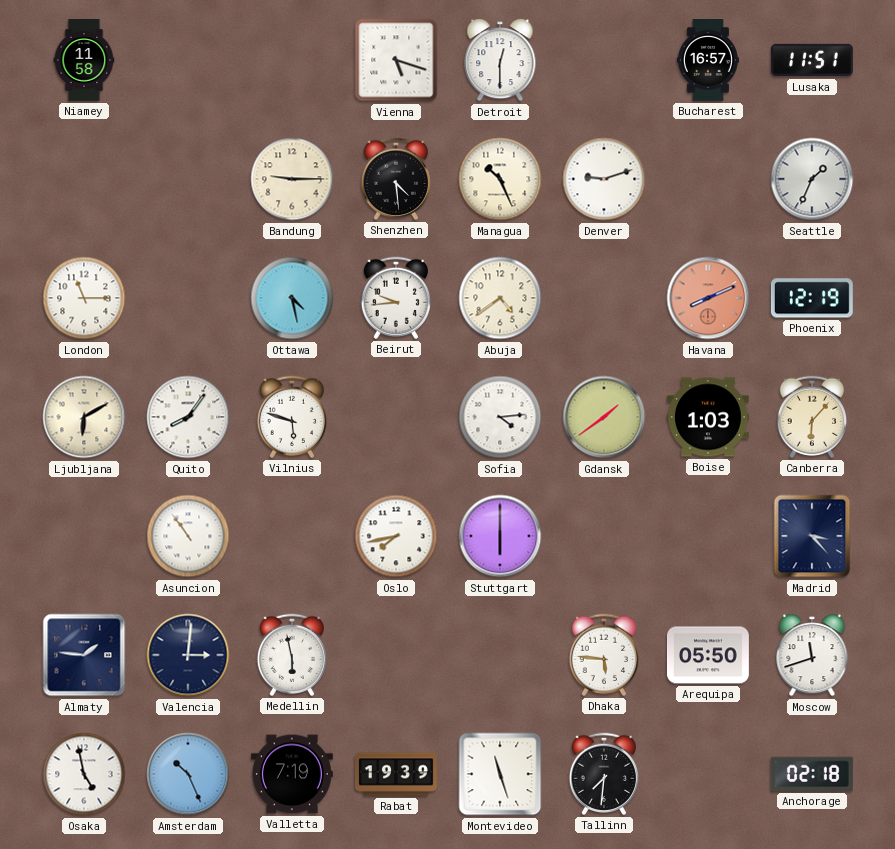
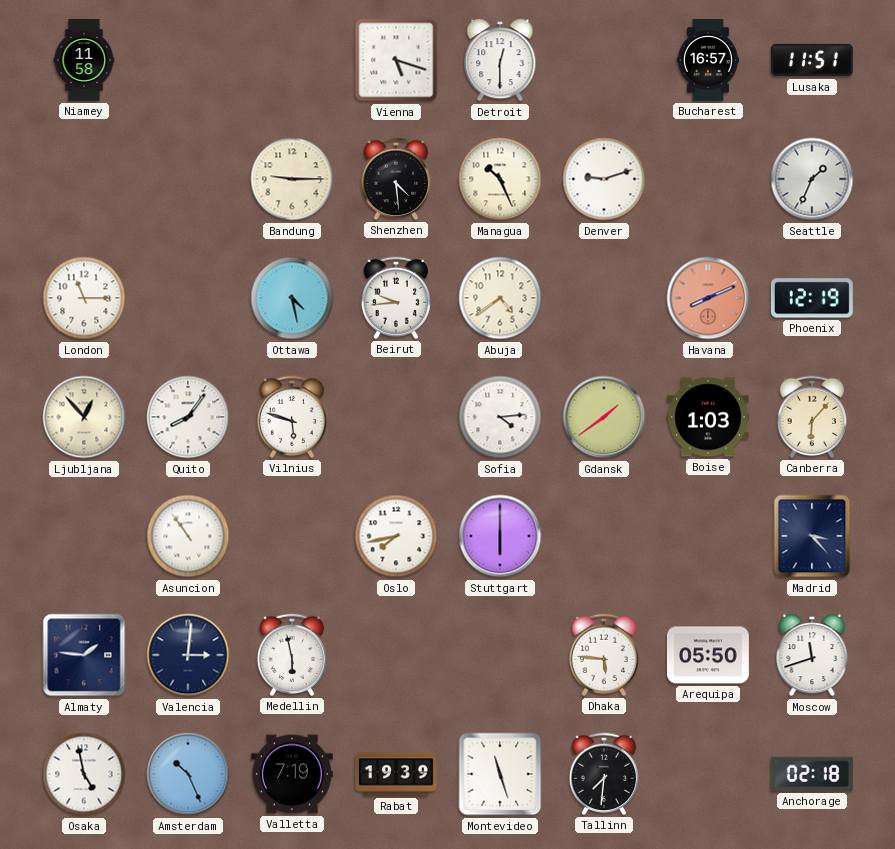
Ljubljana: 6:10 -> 12:53
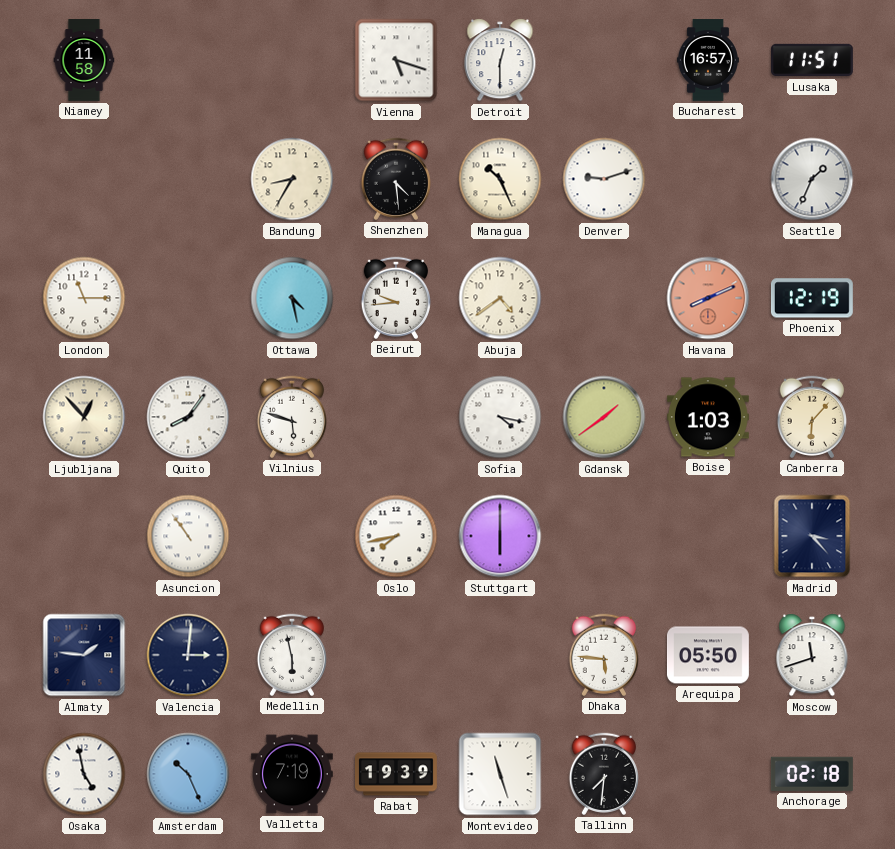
Bandung: 9:15 -> 8:35
Sofia: 4:14 -> 4:17
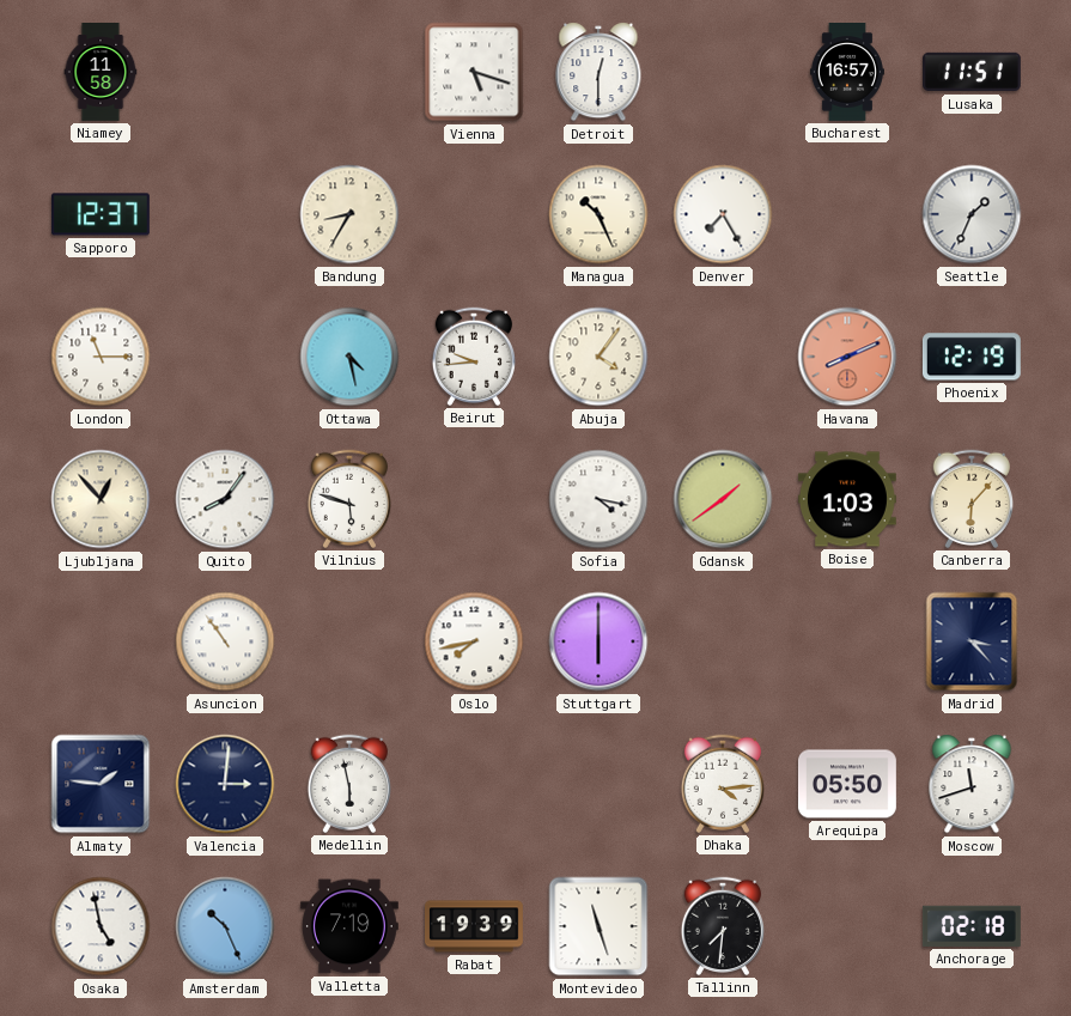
Sapporo: none -> 12:37
Shenzhen: 4:29 -> none
Denver: 9:12 -> 7:25
Abuja: 4:39 -> 4:06
Dhaka: 5:46 -> 4:14
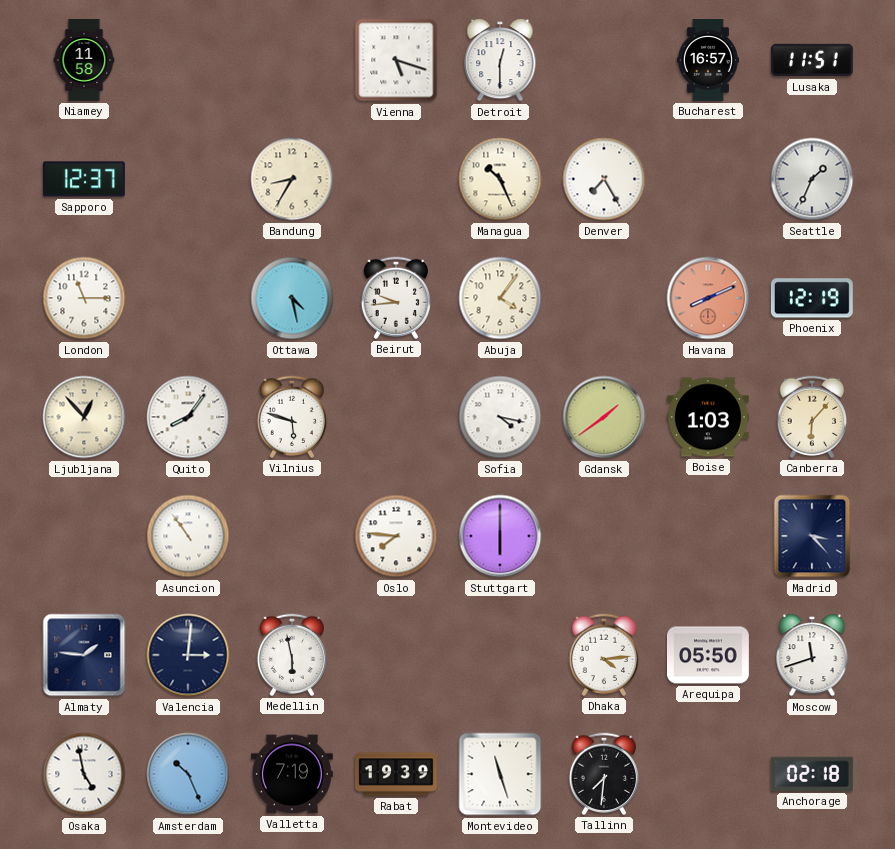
Oslo: 7:43 -> 7:46
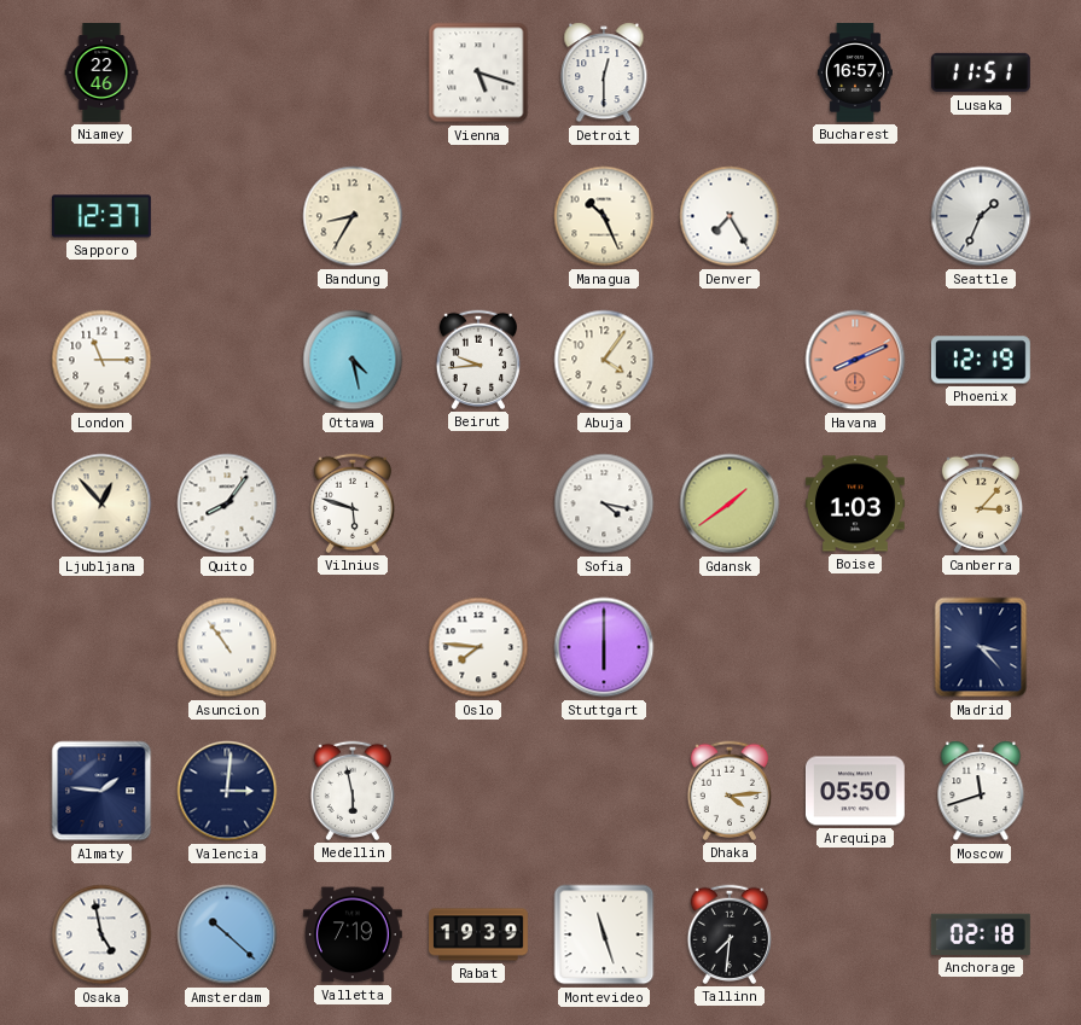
Niamey: 11:58 -> 22:46
Canberra: 6:07 -> 3:07
Amsterdam: 10:26 -> 10:22
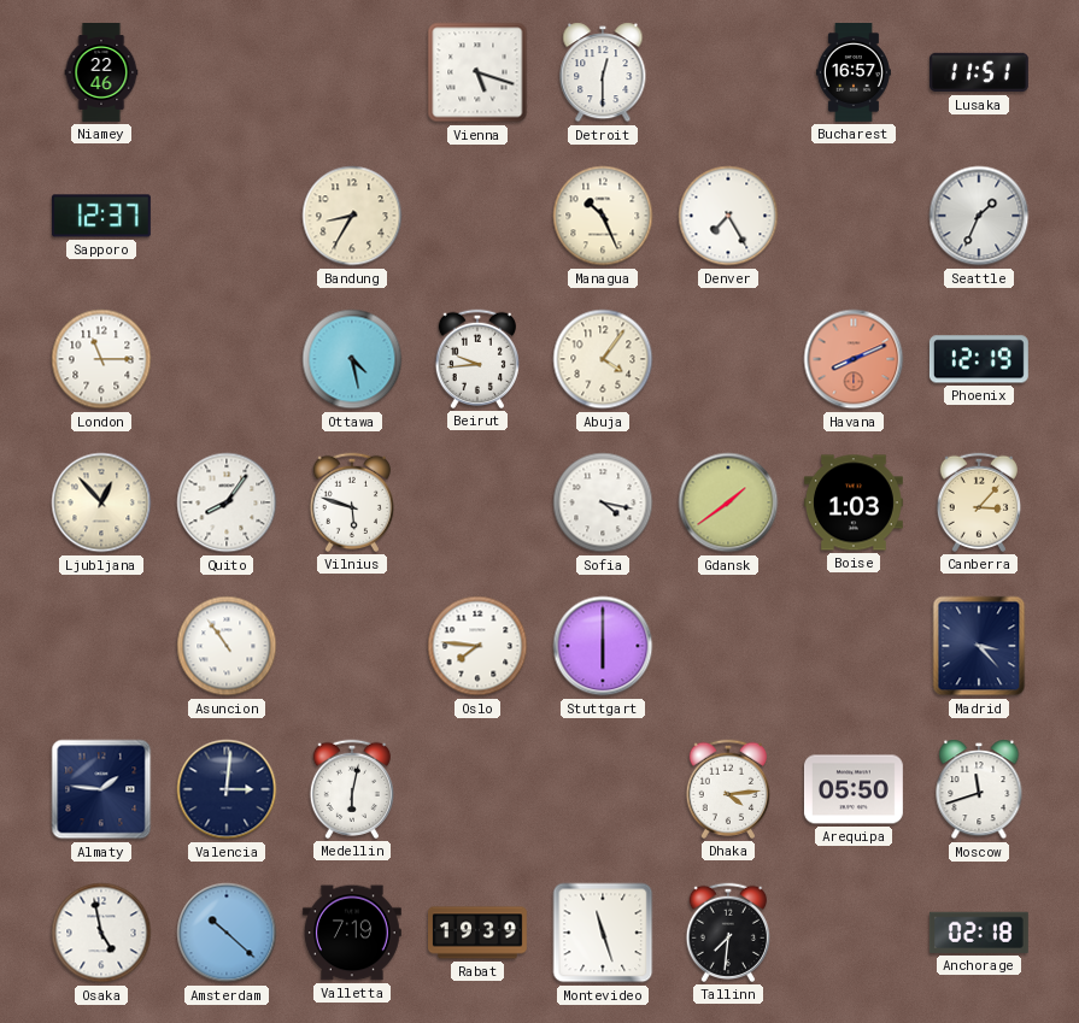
Medellin: 5:58 -> 6:02
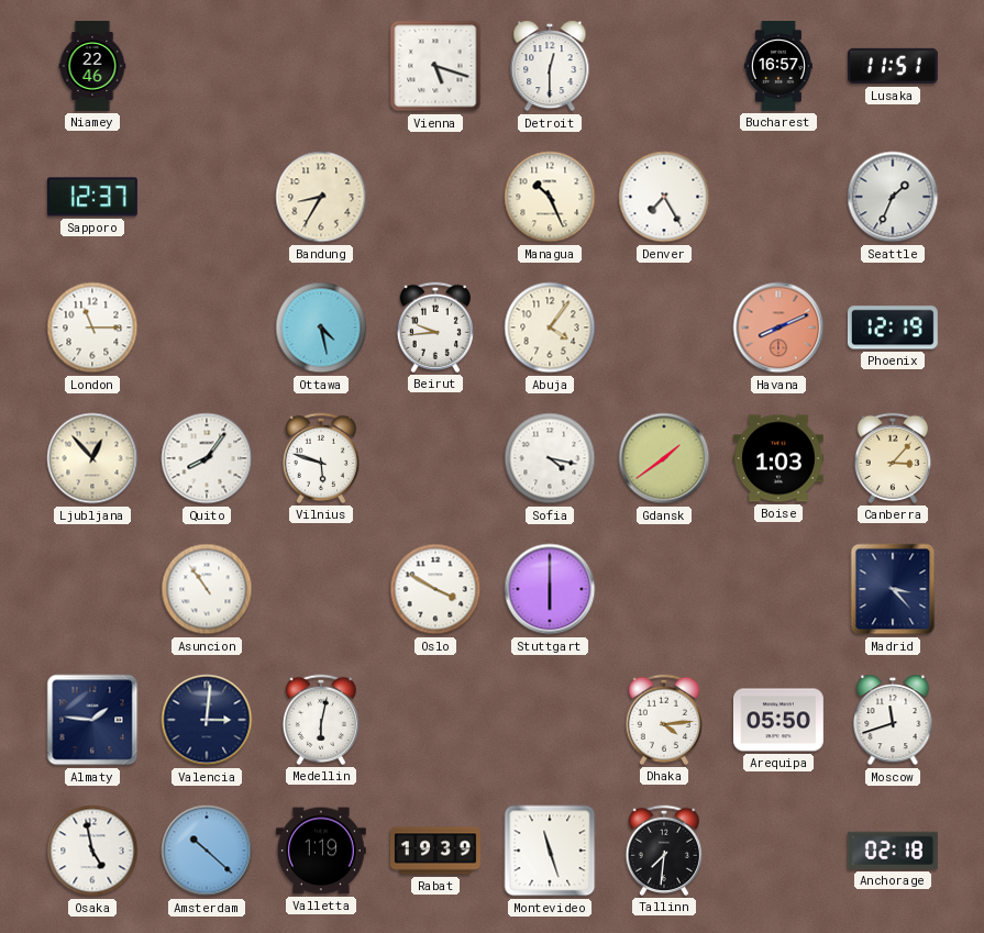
Oslo: 7:46 -> 3:50
Valletta: 7:19 -> 1:19
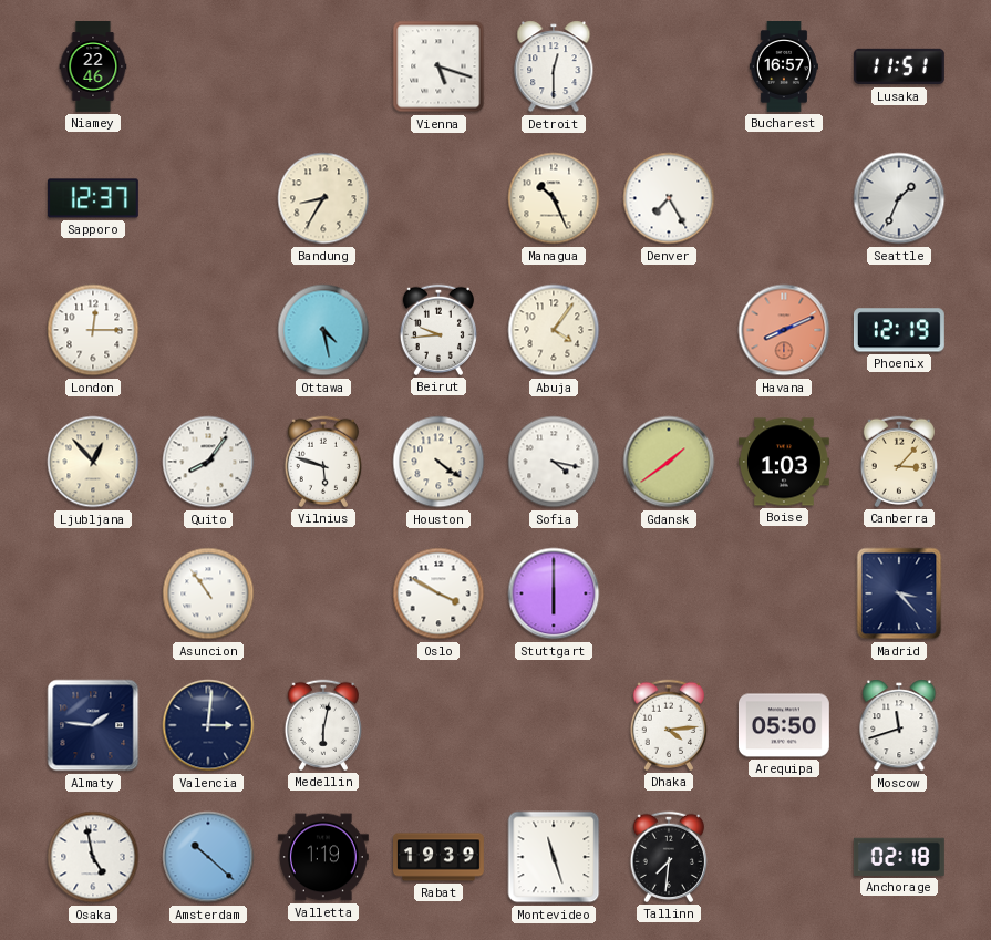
London: 11:15 -> 12:15
Houston: none -> 4:21
